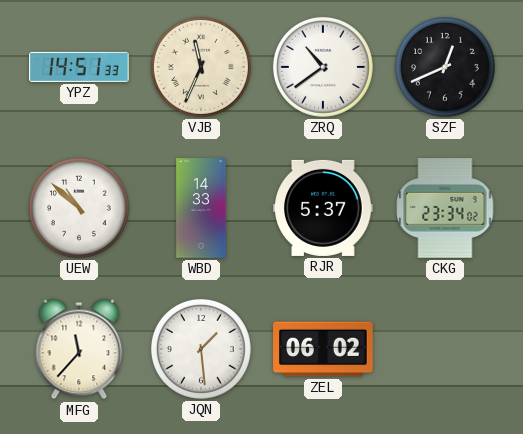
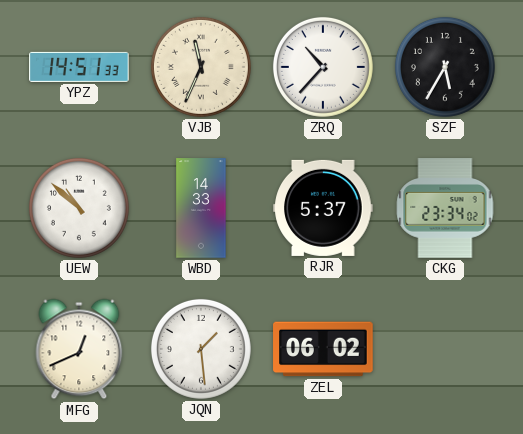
ZRQ: 10:39 -> 10:37
SZF: 12:41 -> 5:35
MFG: 11:37 -> 12:41
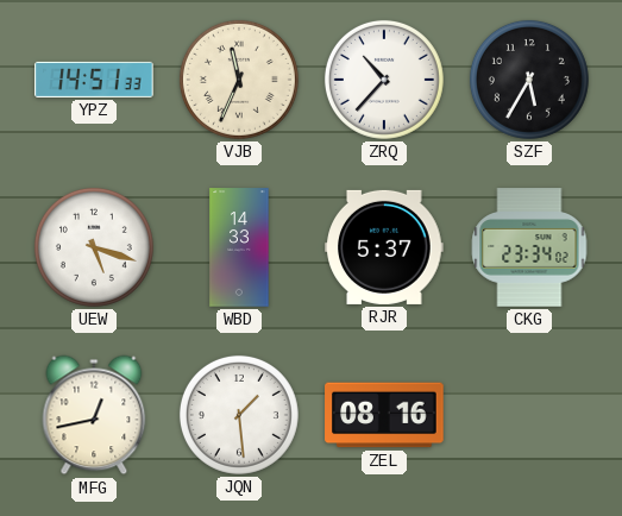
UEW: 10:52 -> 5:18
MFG: 12:41 -> 12:43
ZEL: 06:02 -> 08:16
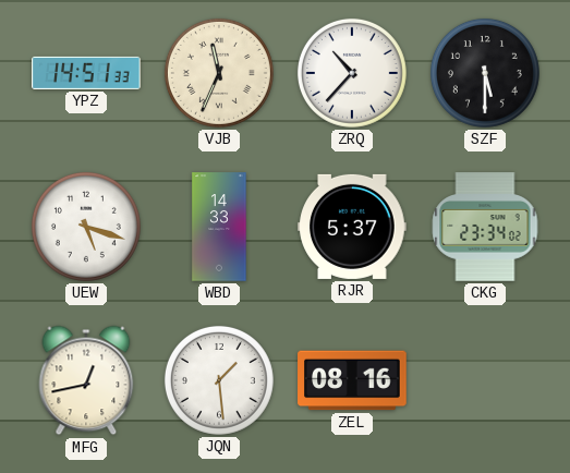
SZF: 5:35 -> 5:30
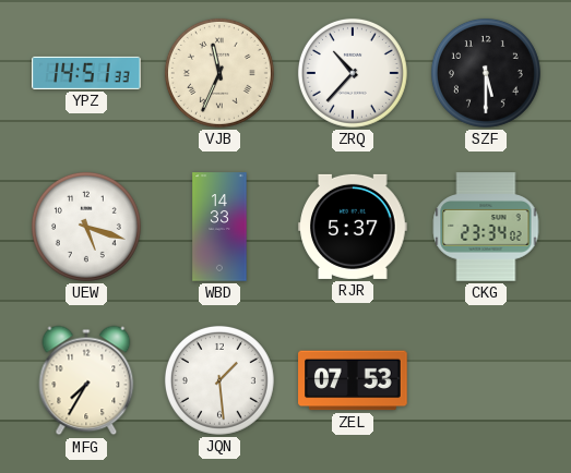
MFG: 12:43 -> 7:35
ZEL: 08:16 -> 07:53
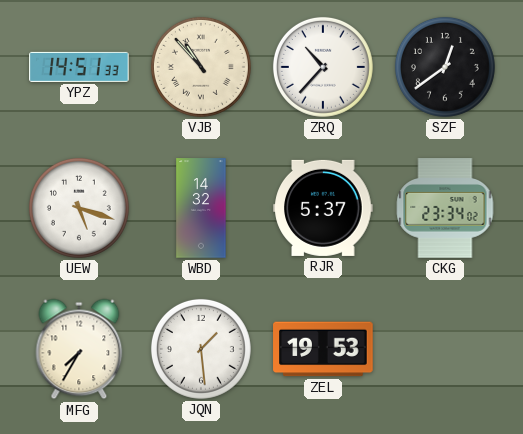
VJB: 11:34 -> 10:53
SZF: 5:30 -> 12:39
WBD: 14:33 -> 14:32
ZEL: 07:53 -> 19:53
